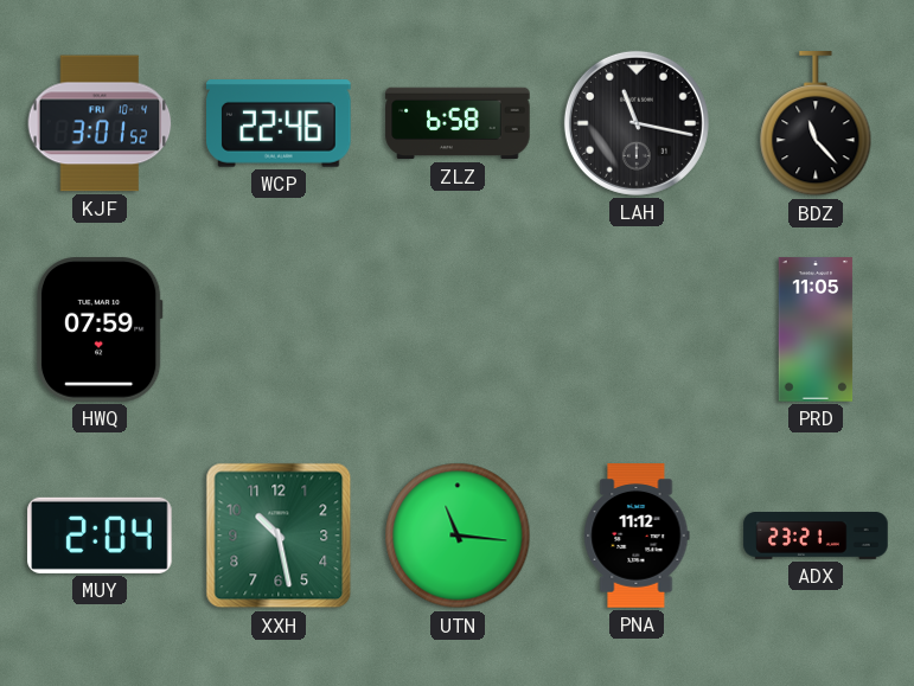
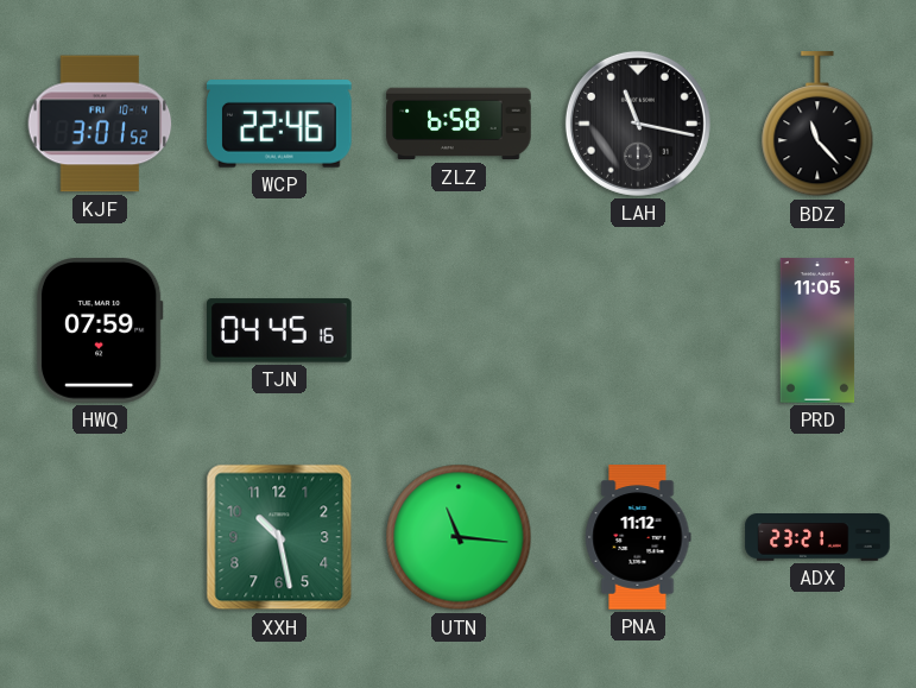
TJN: none -> 04:45
MUY: 2:04 -> none
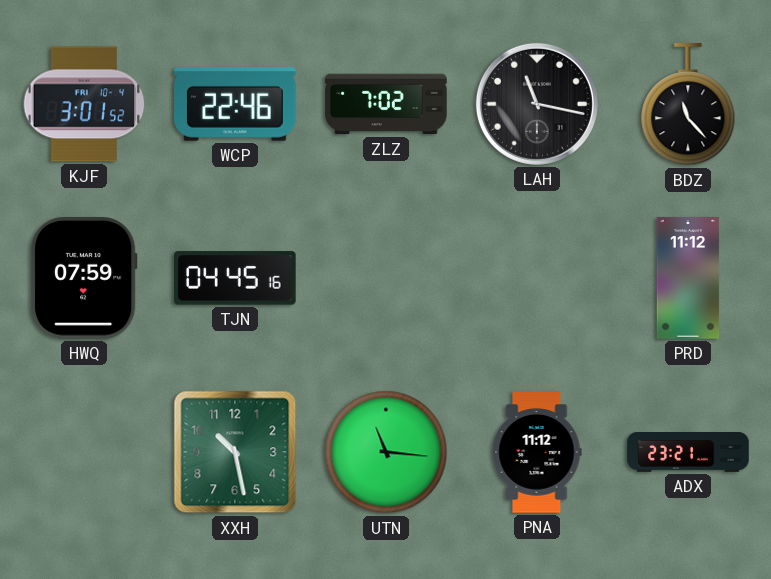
ZLZ: 6:58 -> 7:02
PRD: 11:05 -> 11:12
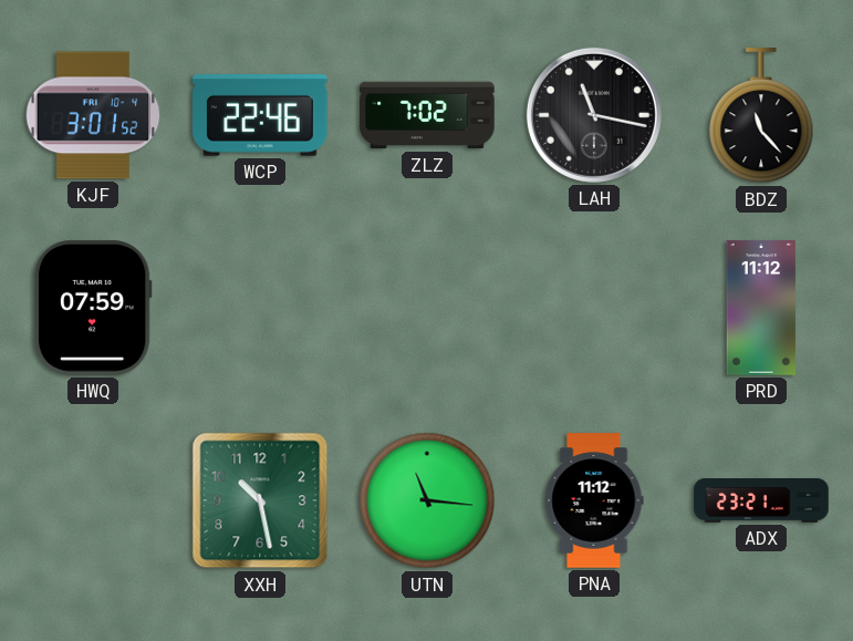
TJN: 04:45 -> none
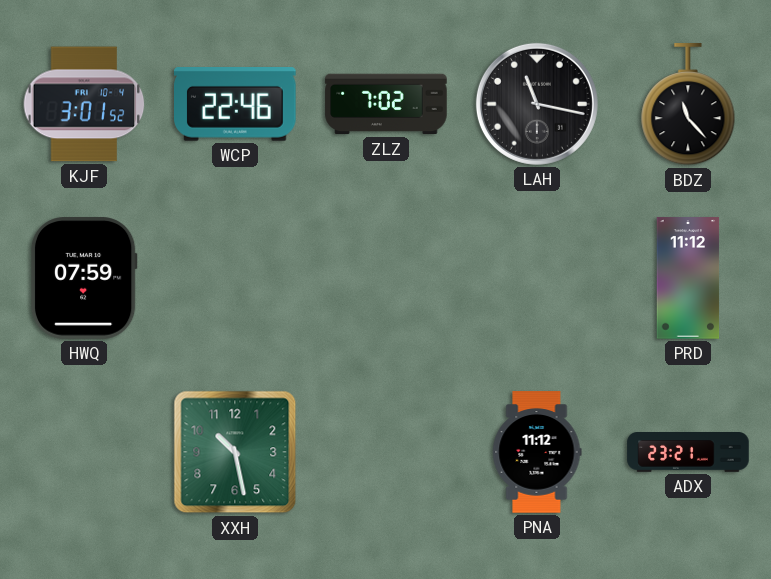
UTN: 11:16 -> none
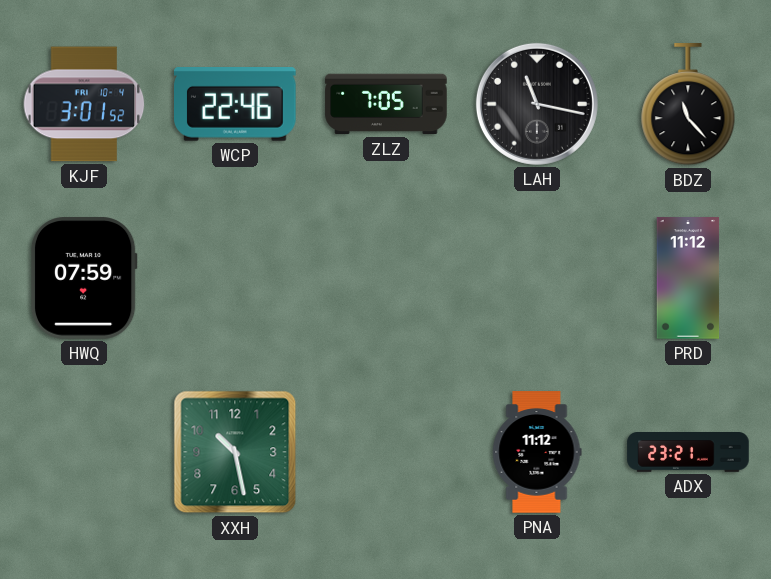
ZLZ: 7:02 -> 7:05
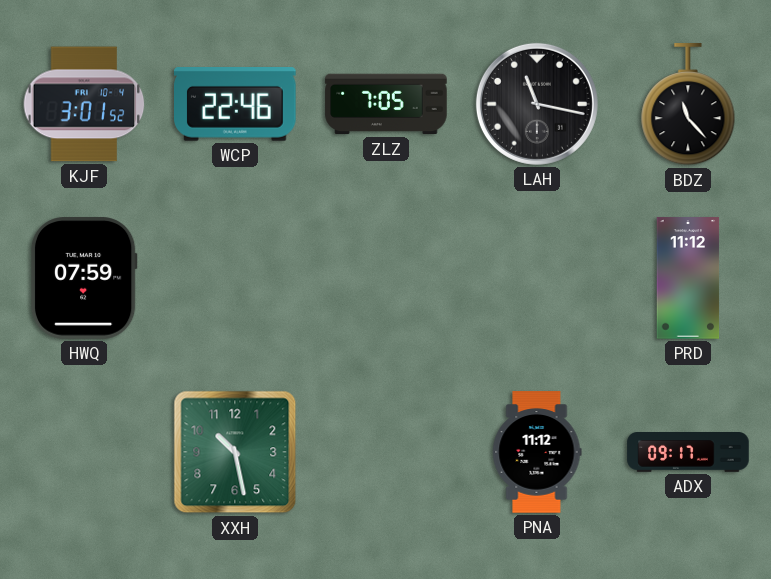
ADX: 23:21 -> 09:17
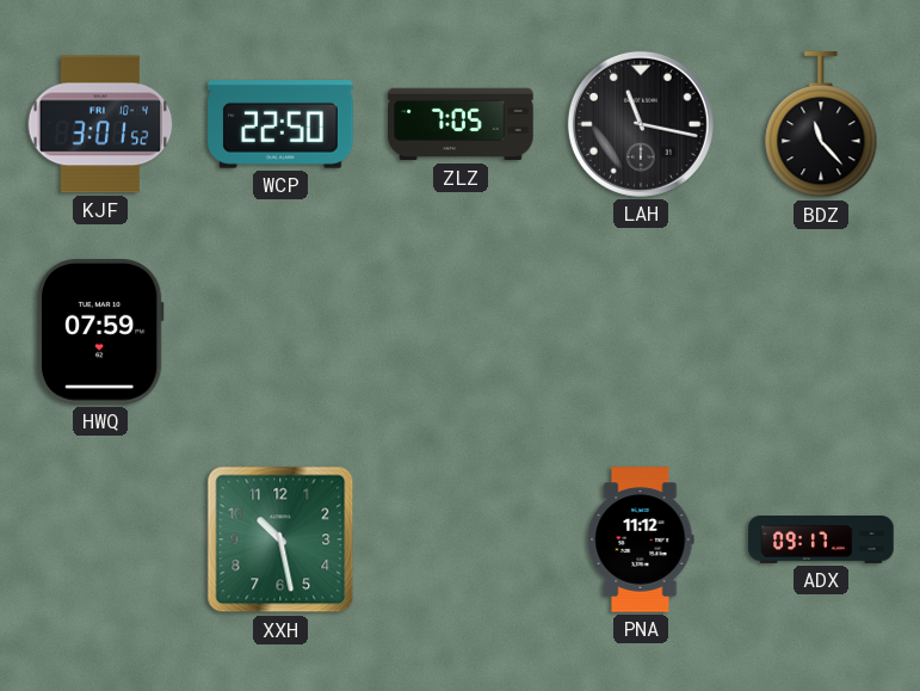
WCP: 22:46 -> 22:50
PRD: 11:12 -> none
